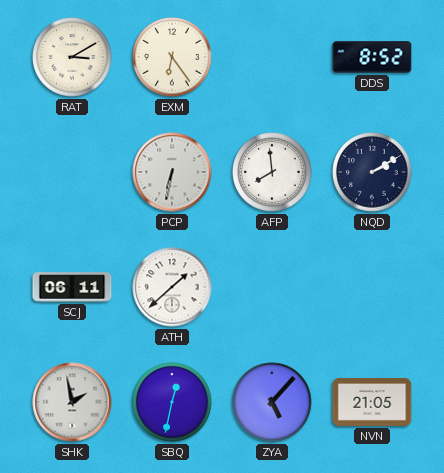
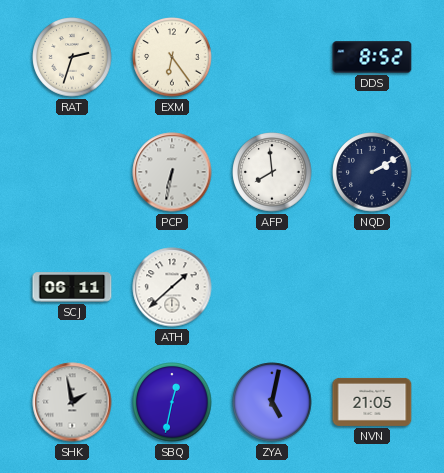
RAT: 3:10 -> 2:33
ZYA: 5:07 -> 5:02
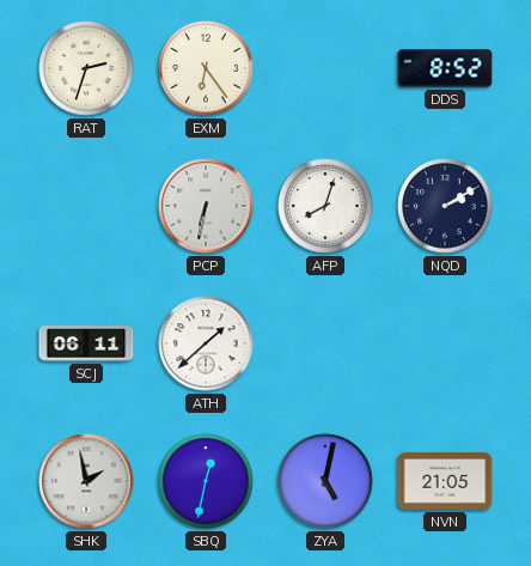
AFP: 7:59 -> 8:03
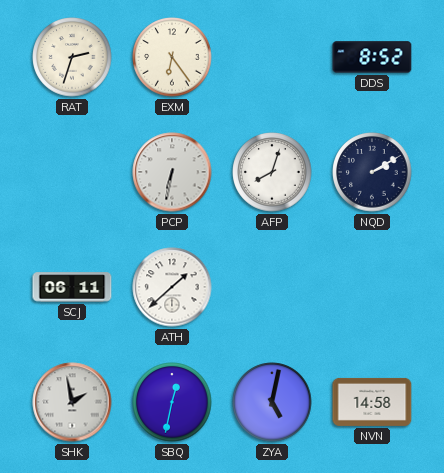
NVN: 21:05 -> 14:58
